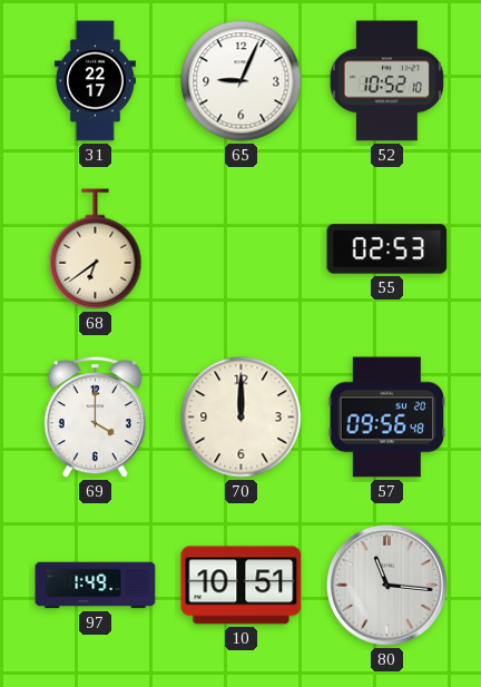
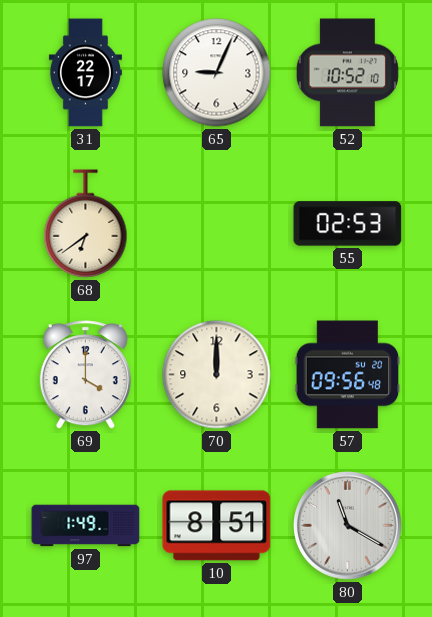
10: 10:51 -> 8:51
80: 11:16 -> 11:20
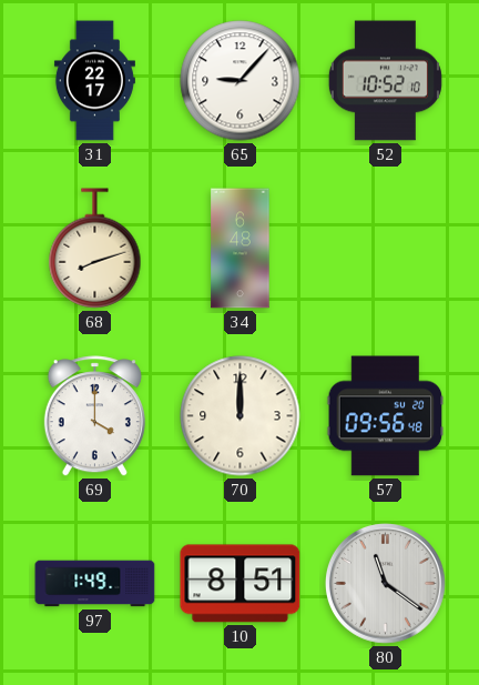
65: 9:04 -> 9:07
68: 6:39 -> 8:12
34: none -> 6:48
55: 02:53 -> none
80: 11:20 -> 11:21
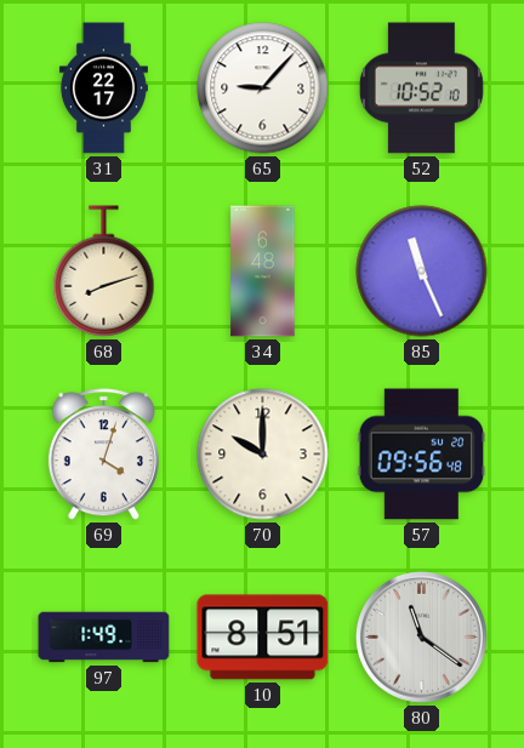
85: none -> 11:26
69: 4:00 -> 4:03
70: 12:00 -> 10:00
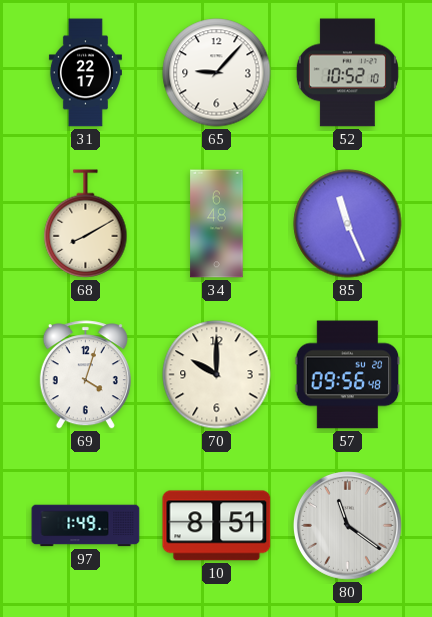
68: 8:12 -> 8:10
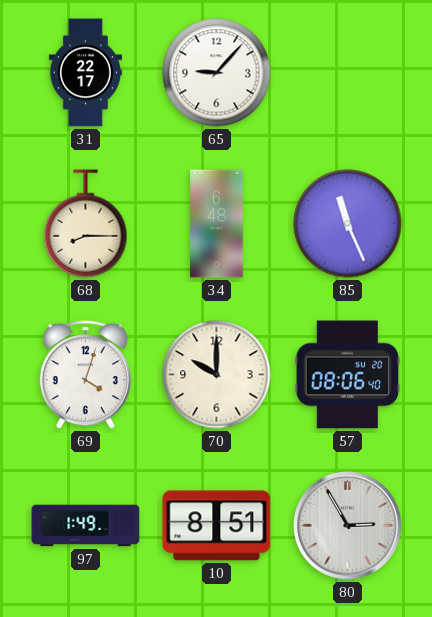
52: 10:52 -> none
68: 8:10 -> 8:15
57: 09:56 -> 08:06
80: 11:21 -> 2:55
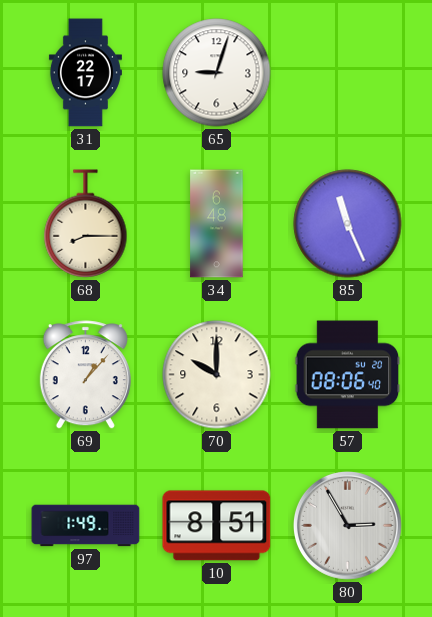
65: 9:07 -> 9:03
69: 4:03 -> 1:07
